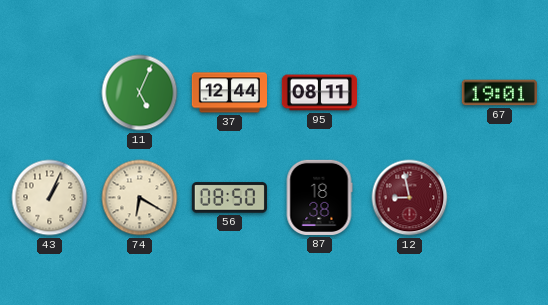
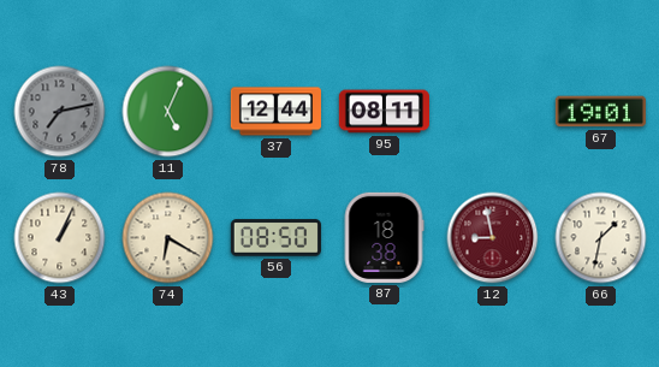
78: none -> 7:13
66: none -> 1:32
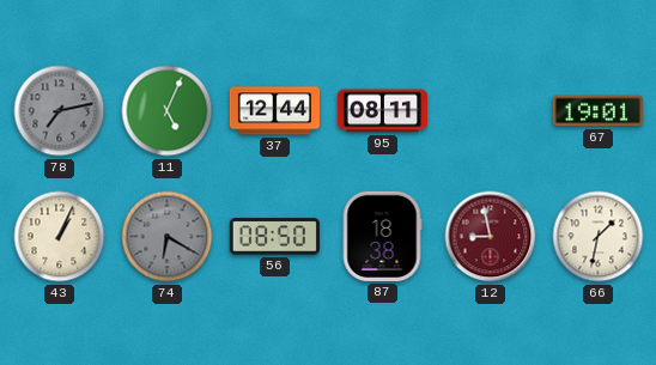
74 dial: cream -> grey
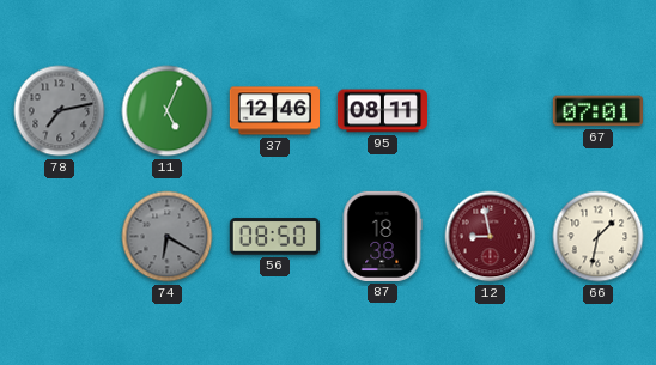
37: 12:44 -> 12:46
67: 19:01 -> 07:01
43: 1:04 -> none
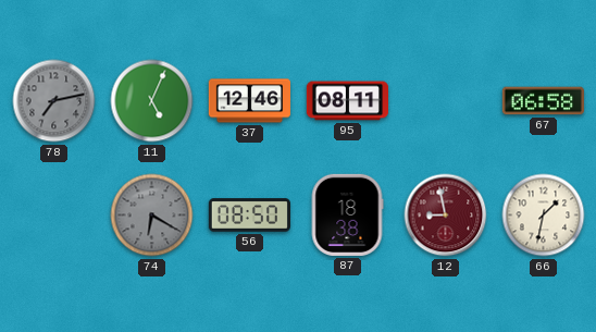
67: 07:01 -> 06:58
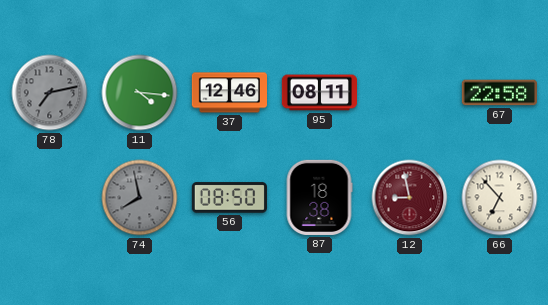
11: 5:04 -> 4:16
67: 06:58 -> 22:58
74: 6:20 -> 7:58
66: 1:32 -> 6:53
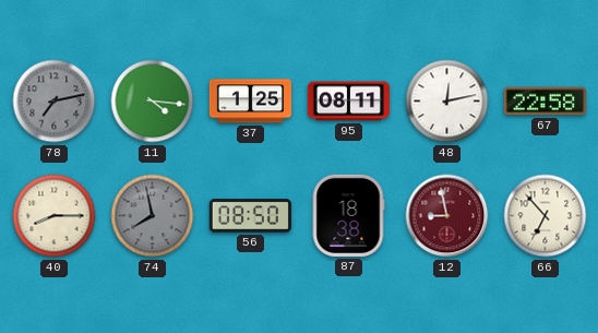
37: 12:46 -> 1:25
48: none -> 12:13
40: none -> 8:15
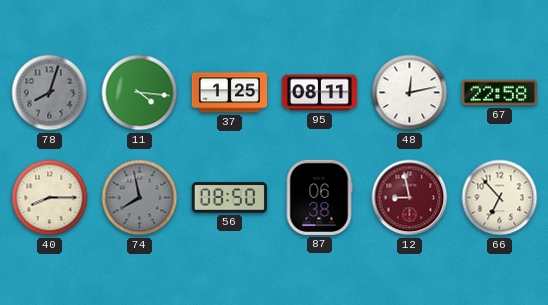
78: 7:13 -> 8:03
87: 18:38 -> 06:38
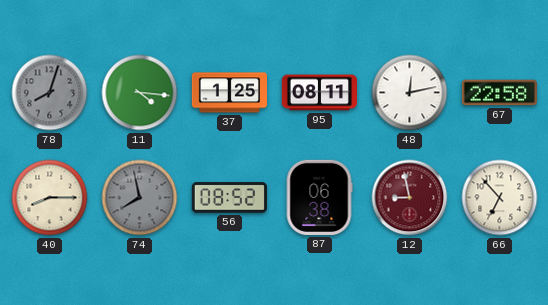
56: 08:50 -> 08:52
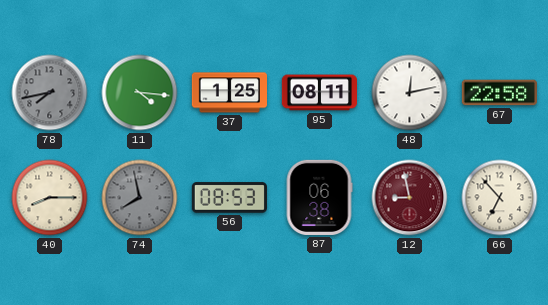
78: 8:03 -> 7:43
56: 08:52 -> 08:53
